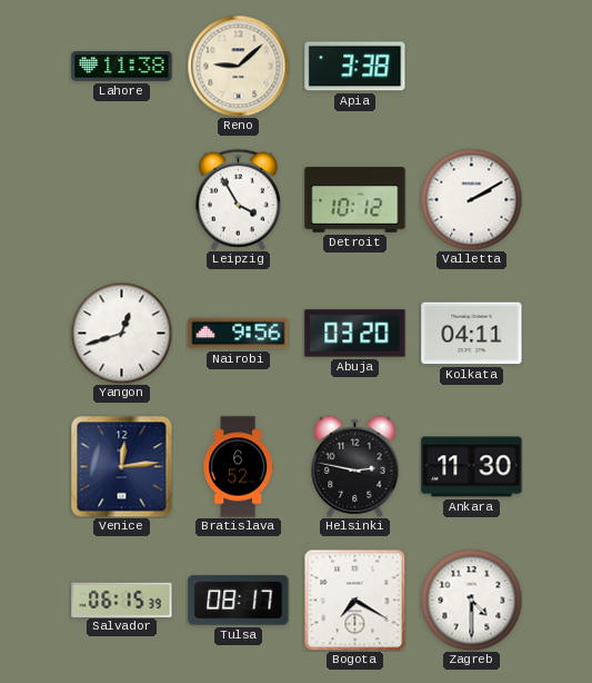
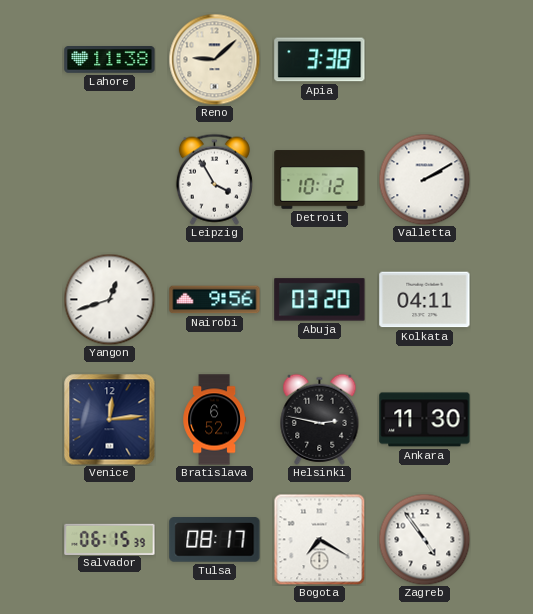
Zagreb: 4:30 -> 4:54
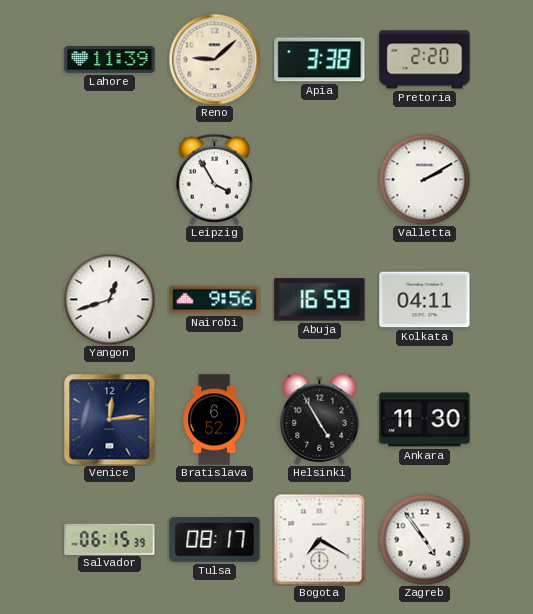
Lahore: 11:38 -> 11:39
Pretoria: none -> 2:20
Detroit: 10:12 -> none
Abuja: 03:20 -> 16:59
Helsinki: 2:47 -> 4:55
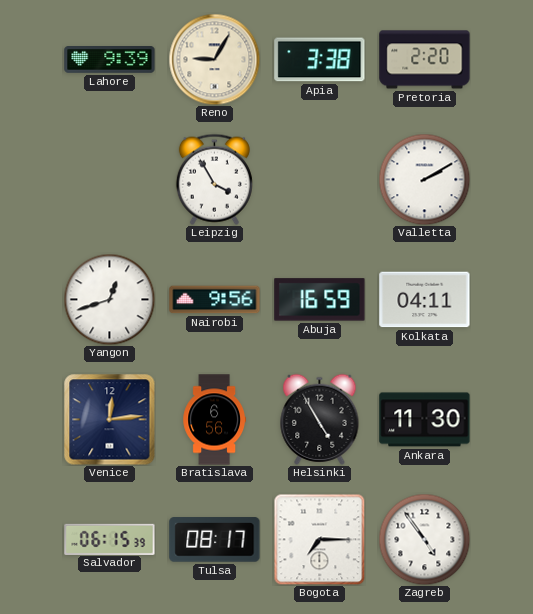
Lahore: 11:39 -> 9:39
Reno: 9:08 -> 9:05
Bratislava: 6:52 -> 6:56
Bogota: 7:20 -> 7:15
